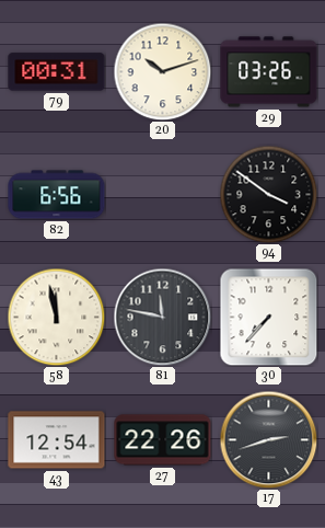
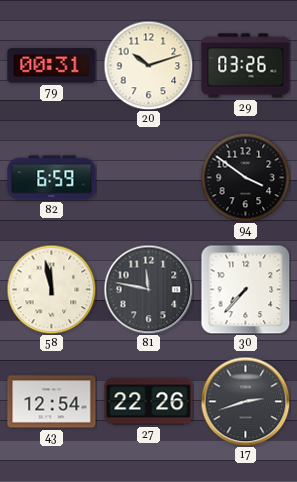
82: 6:56 -> 6:59
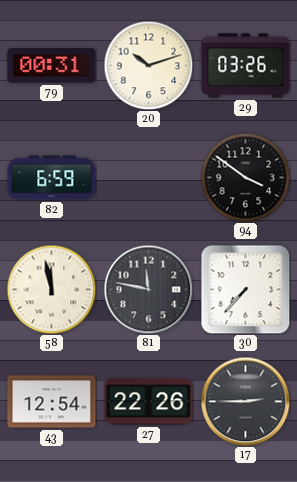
17: 2:42 -> 2:45
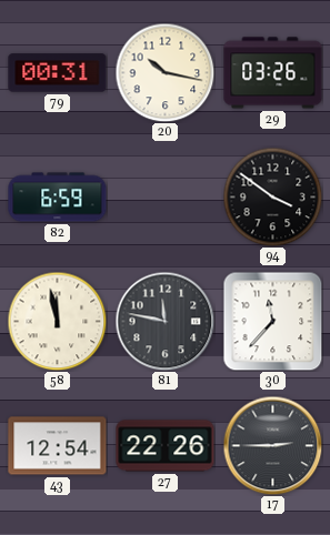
20: 10:12 -> 10:17
30: 7:37 -> 11:37
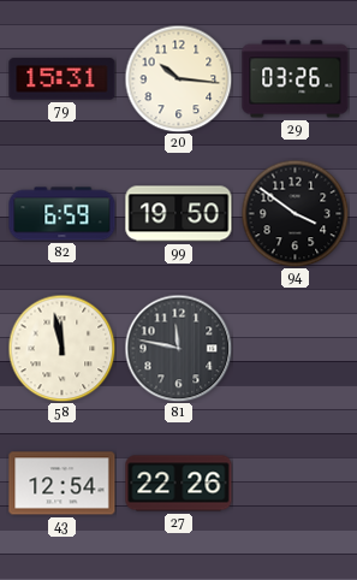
79: 00:31 -> 15:31
20: 10:17 -> 10:16
99: none -> 19:50
30: 11:37 -> none
17: 2:45 -> none
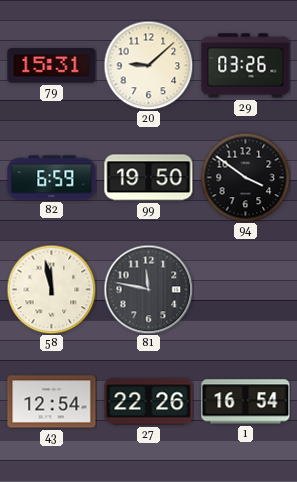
20: 10:16 -> 9:08
1: none -> 16:54
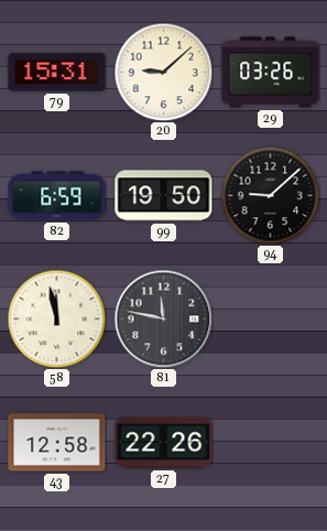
94: 3:51 -> 9:08
43: 12:54 -> 12:58
1: 16:54 -> none
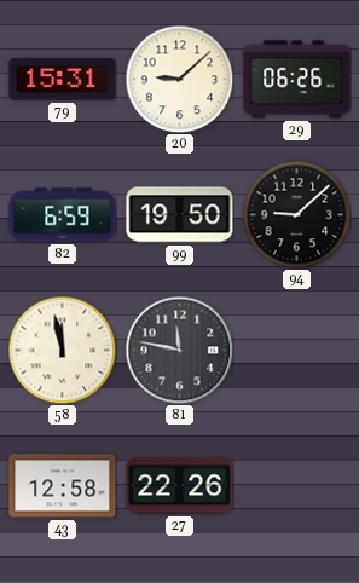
29: 03:26 -> 06:26
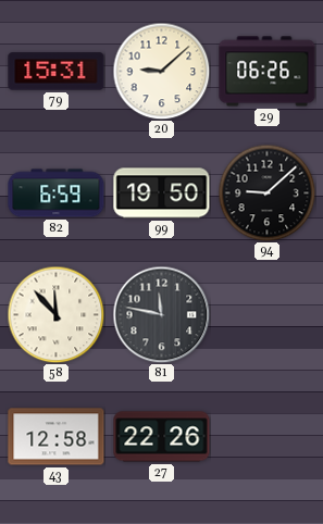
58: 11:58 -> 11:53
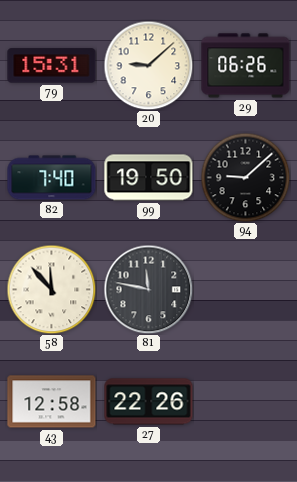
82: 6:59 -> 7:40
